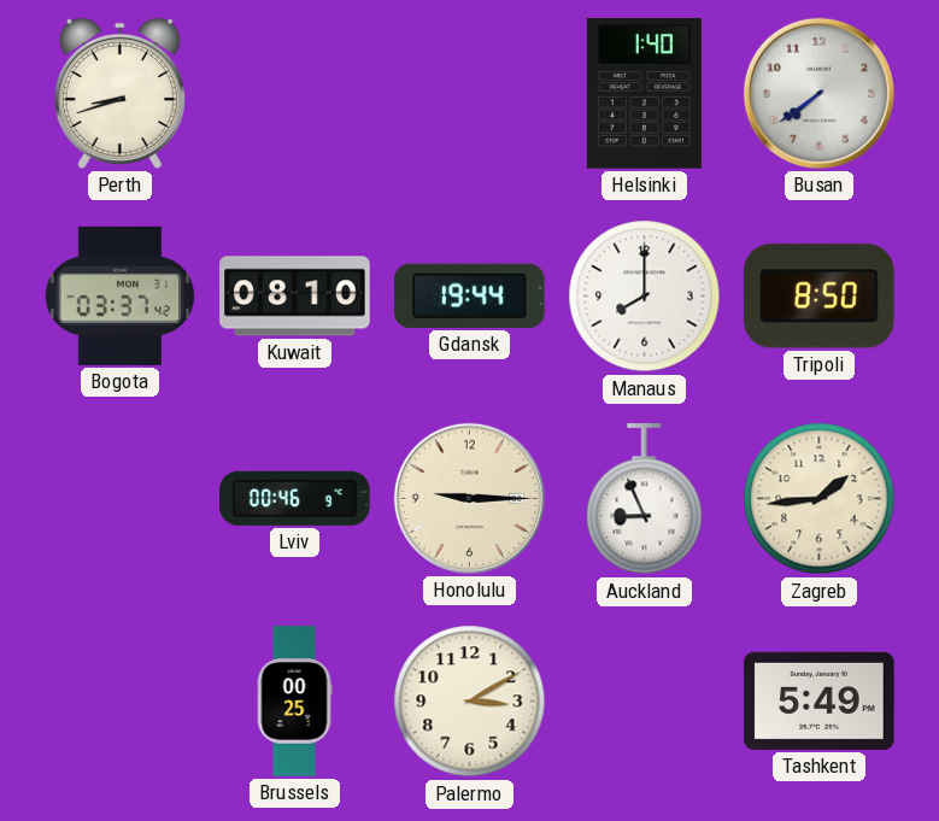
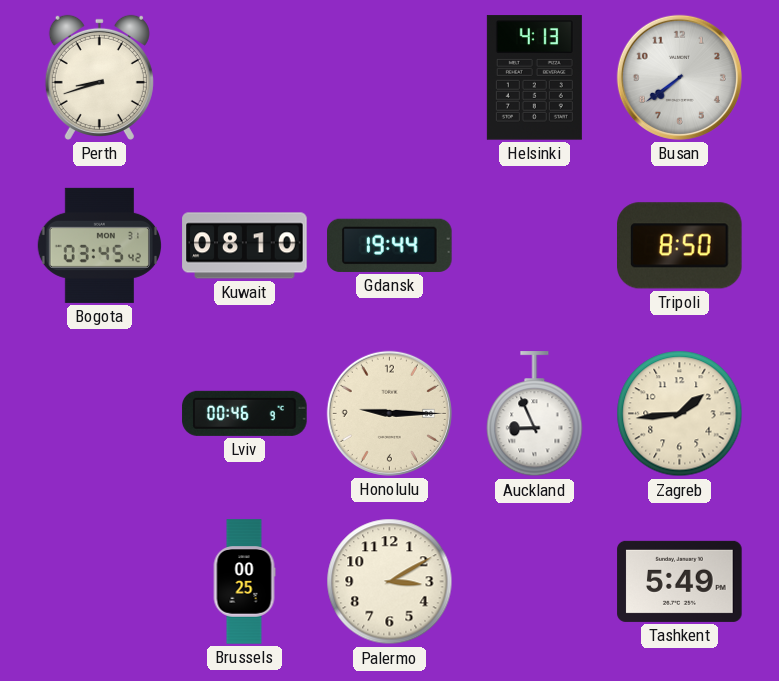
Helsinki: 1:40 -> 4:13
Bogota: 03:37 -> 03:45
Manaus: 8:00 -> none
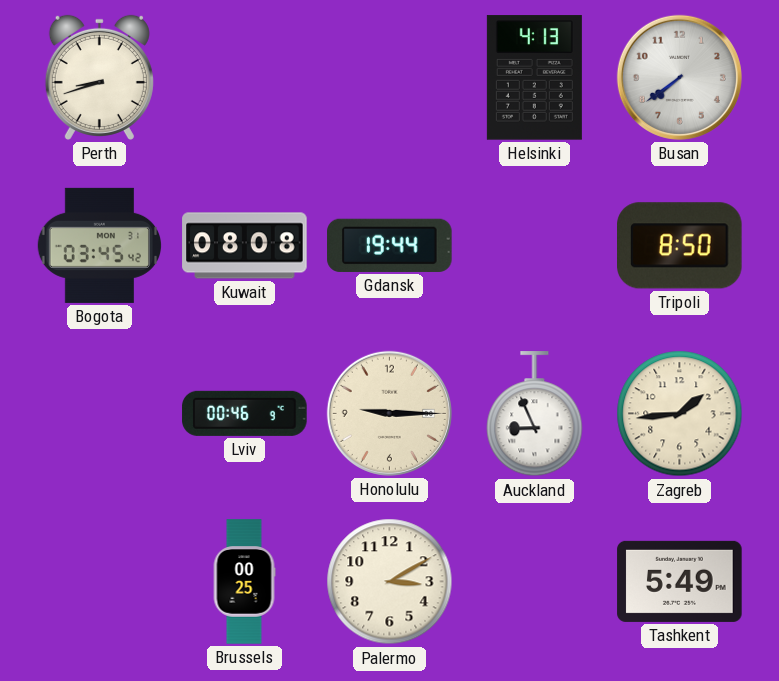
Kuwait: 08:10 -> 08:08
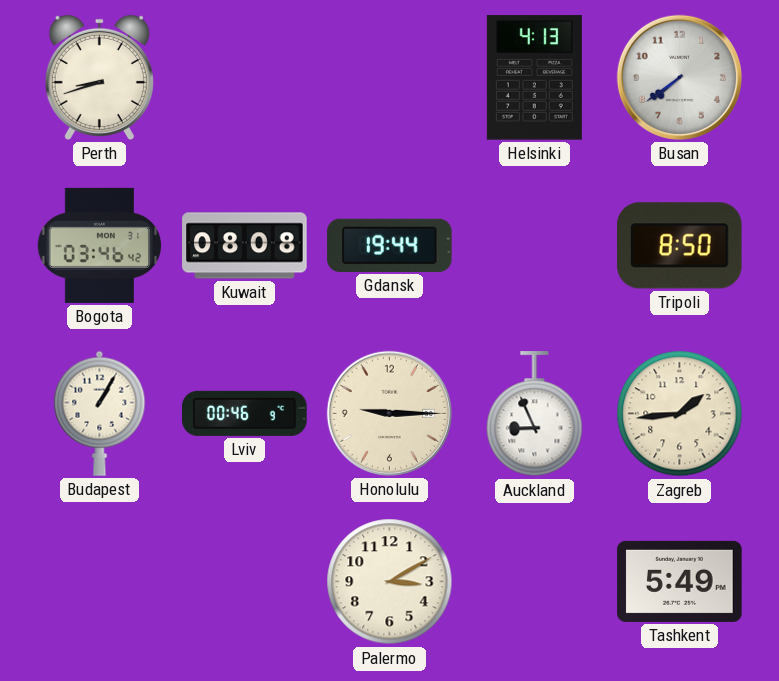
Bogota: 03:45 -> 03:46
Budapest: none -> 1:05
Brussels: 00:25 -> none
